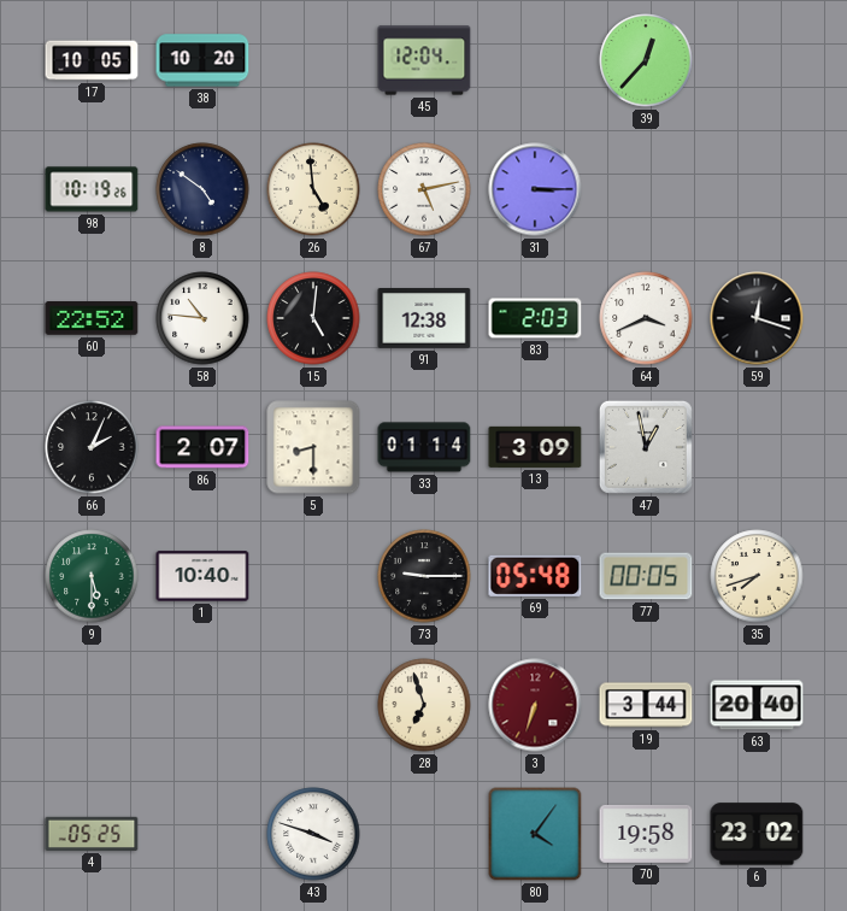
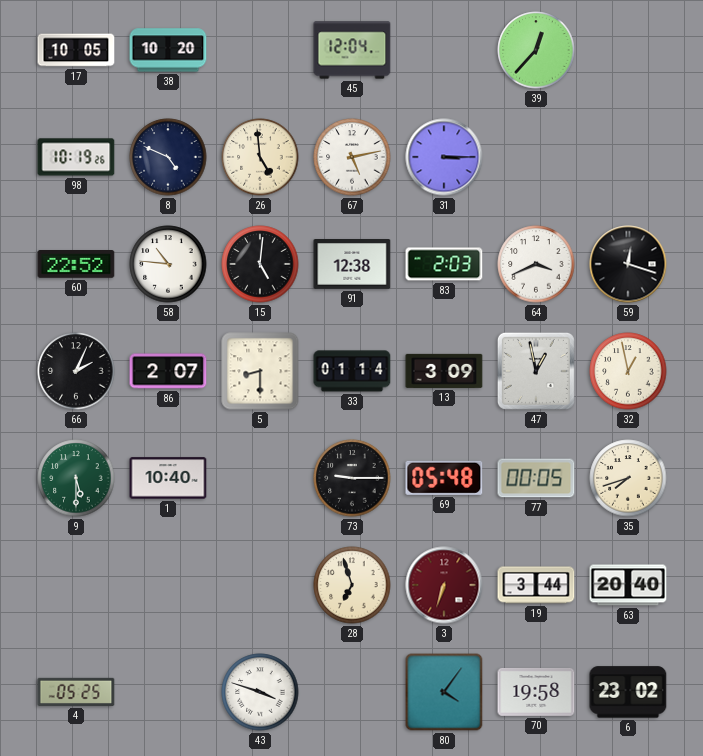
8: 4:51 -> 4:49
32: none -> 12:58
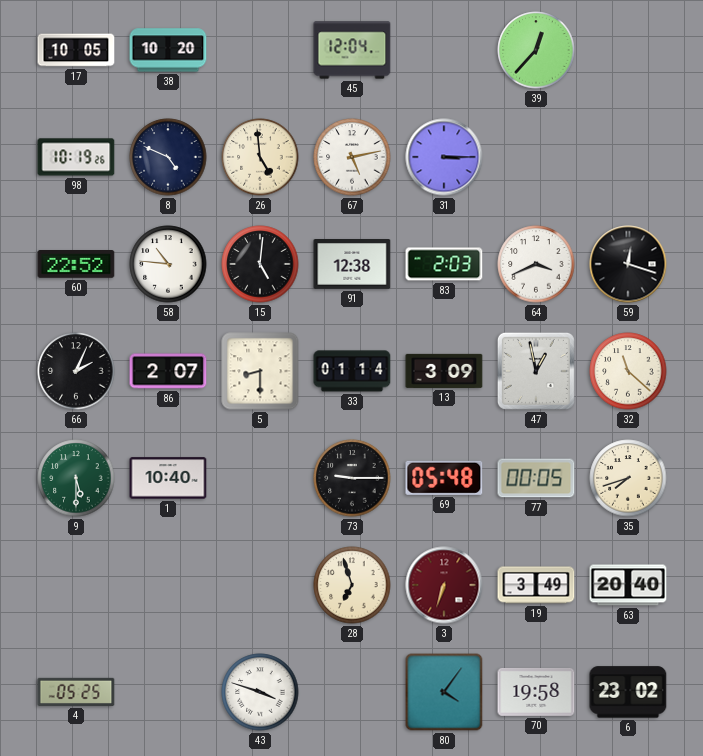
32: 12:58 -> 11:22
19: 3:44 -> 3:49
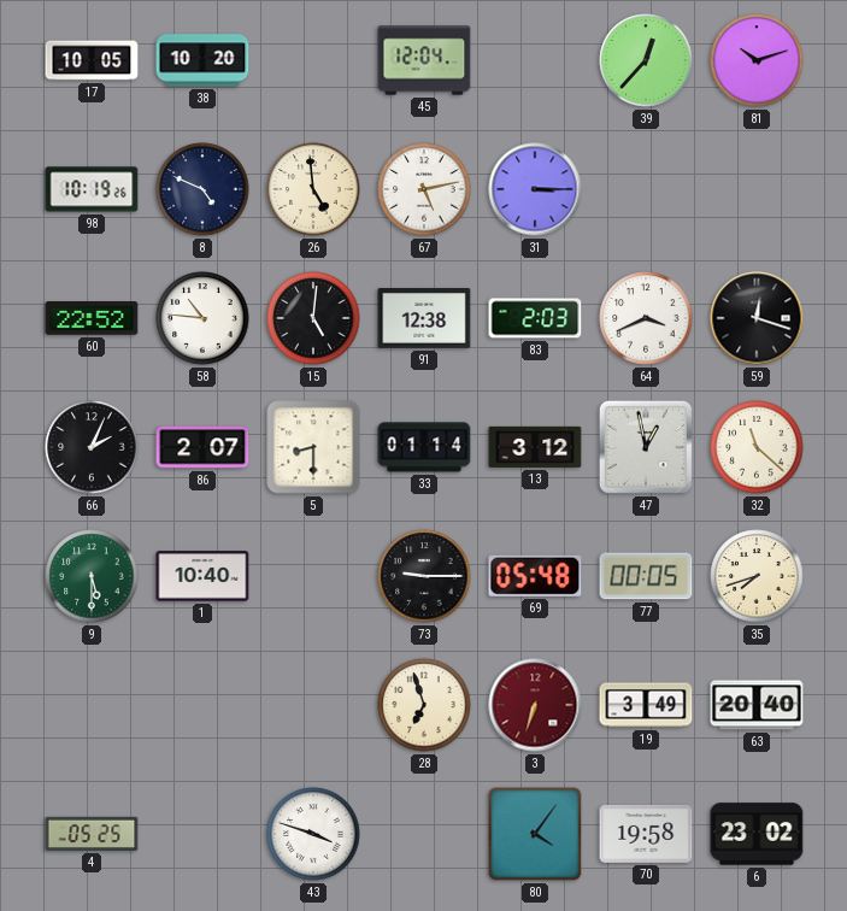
81: none -> 10:12
13: 3:09 -> 3:12
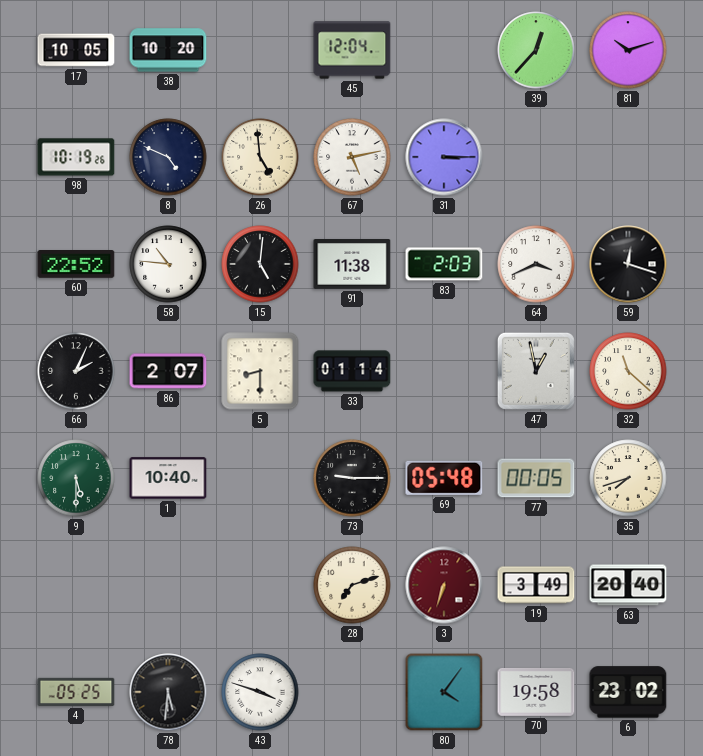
91: 12:38 -> 11:38
13: 3:12 -> none
28: 6:57 -> 7:12
78: none -> 5:31
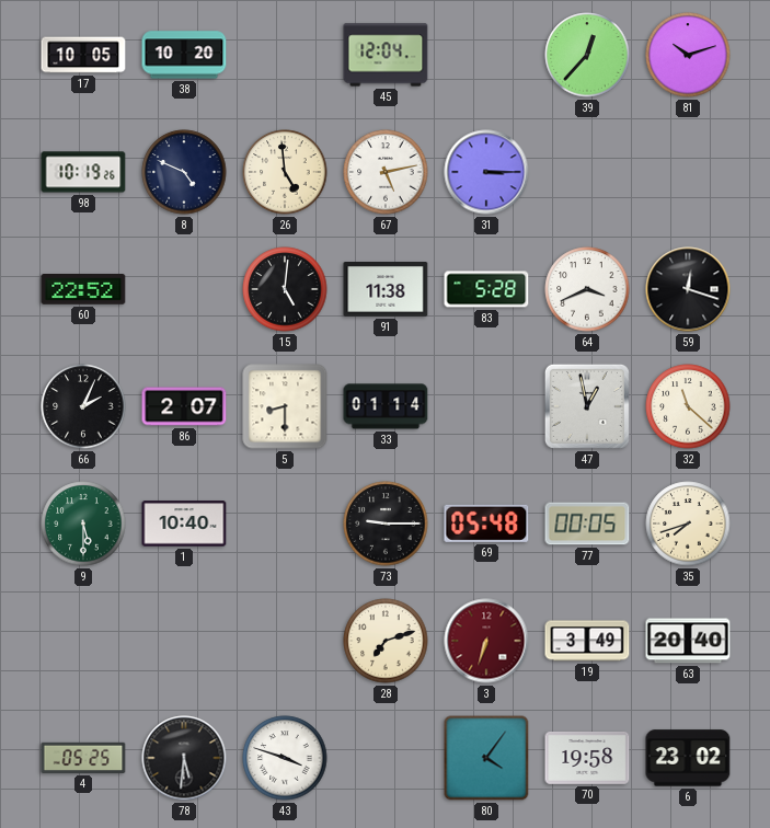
58: 10:46 -> none
83: 2:03 -> 5:28
